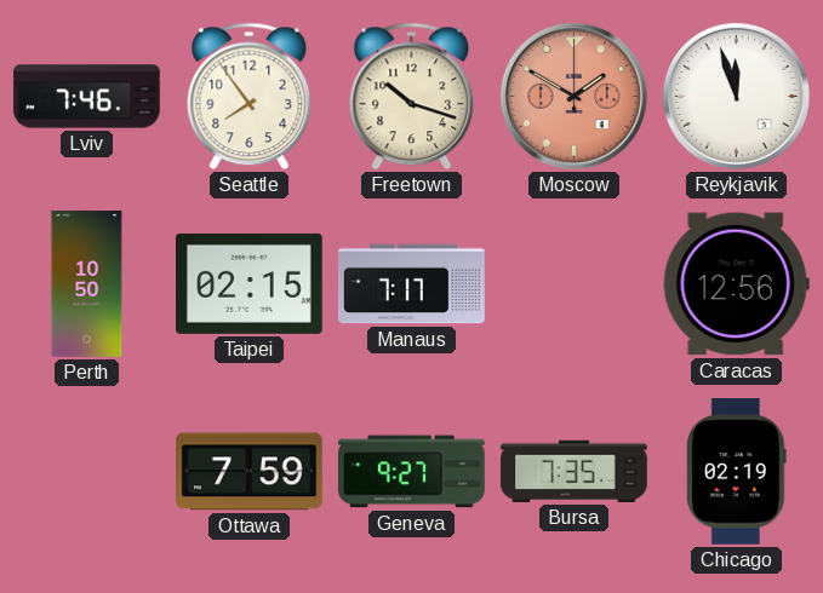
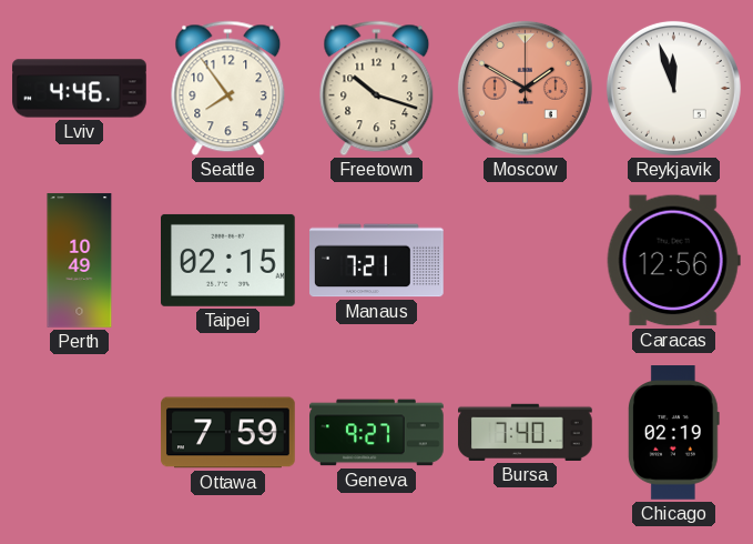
Lviv: 7:46 -> 4:46
Perth: 10:50 -> 10:49
Manaus: 7:17 -> 7:21
Bursa: 7:35 -> 7:40
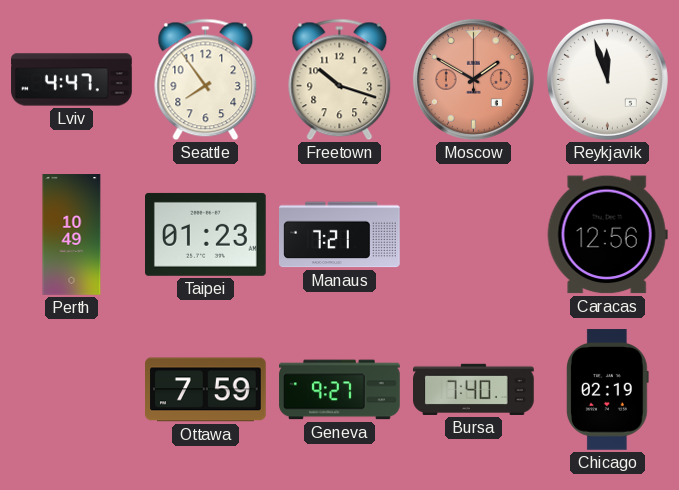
Lviv: 4:46 -> 4:47
Taipei: 02:15 -> 01:23
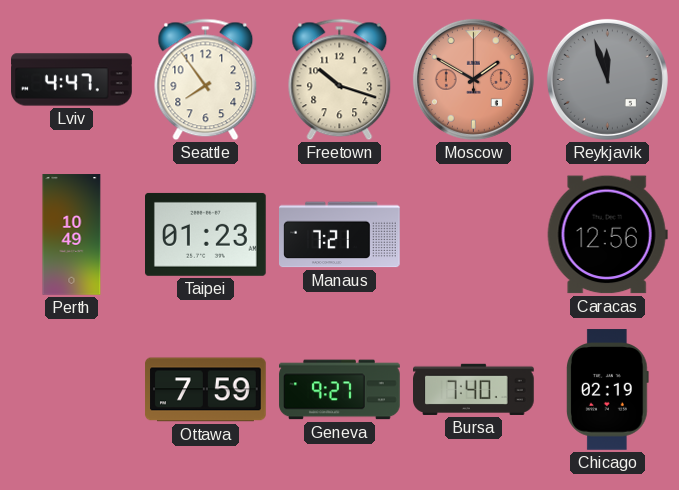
Reykjavik dial: white -> grey
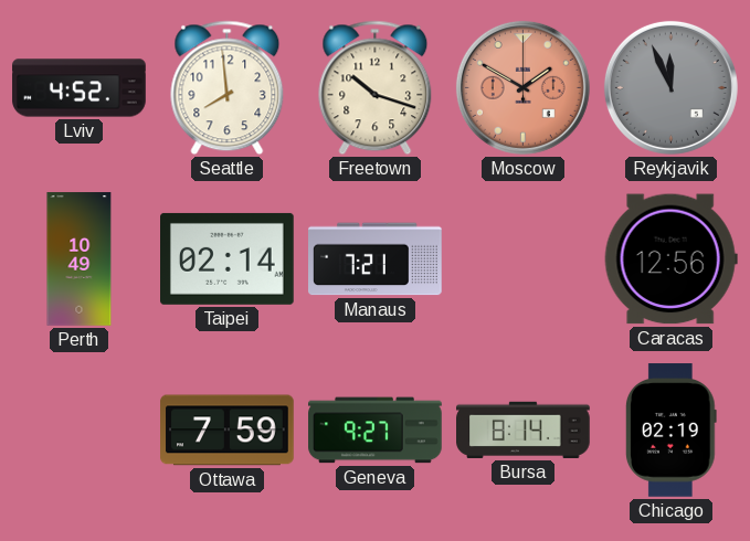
Lviv: 4:47 -> 4:52
Seattle: 7:54 -> 7:59
Reykjavik: 11:57 -> 11:56
Taipei: 01:23 -> 02:14
Bursa: 7:40 -> 8:14
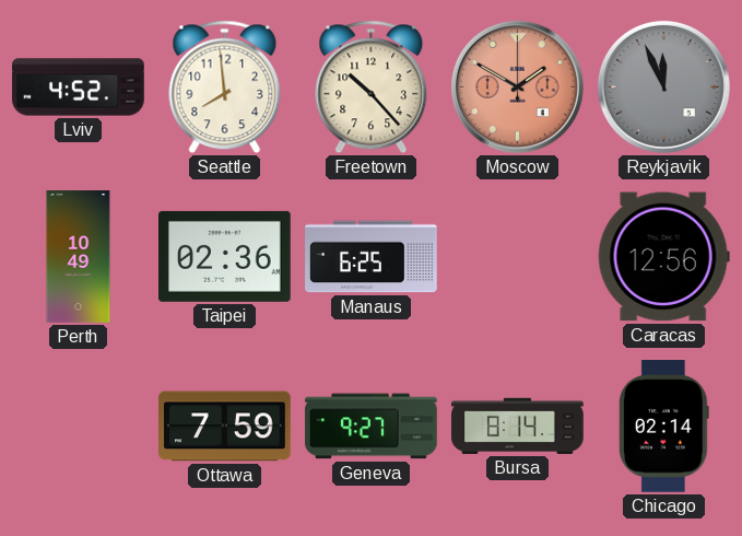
Freetown: 10:18 -> 10:23
Taipei: 02:14 -> 02:36
Manaus: 7:21 -> 6:25
Chicago: 02:19 -> 02:14
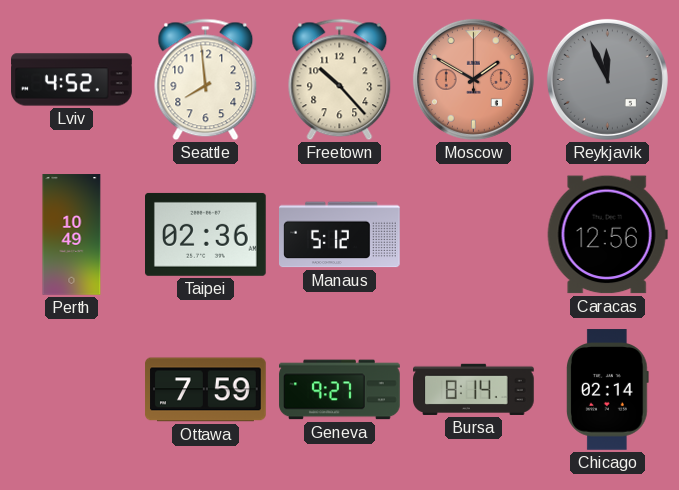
Manaus: 6:25 -> 5:12
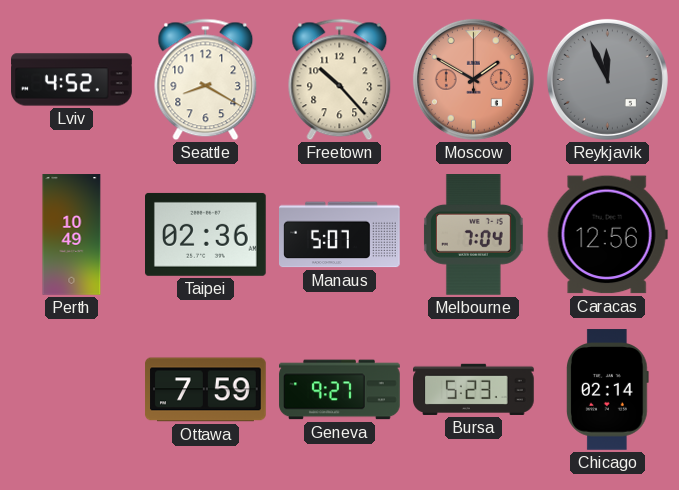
Seattle: 7:59 -> 8:20
Manaus: 5:12 -> 5:07
Melbourne: none -> 7:04
Bursa: 8:14 -> 5:23
